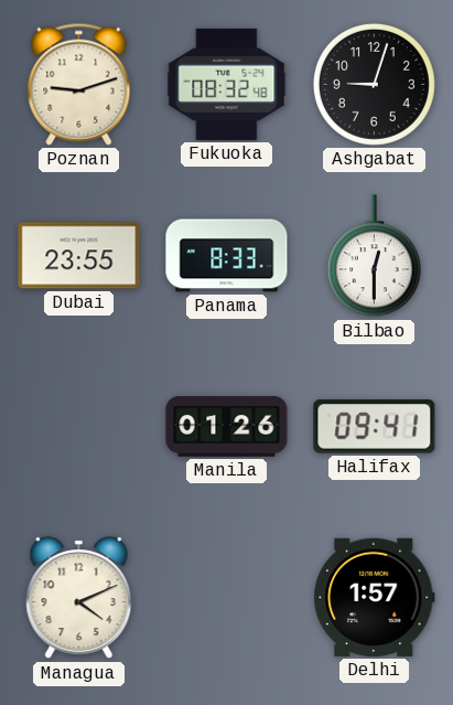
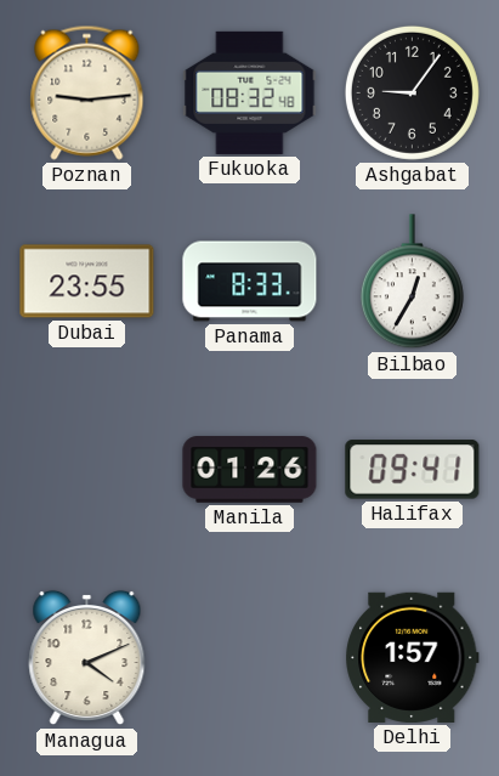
Poznan: 9:12 -> 9:14
Ashgabat: 9:03 -> 9:06
Bilbao: 12:30 -> 12:35
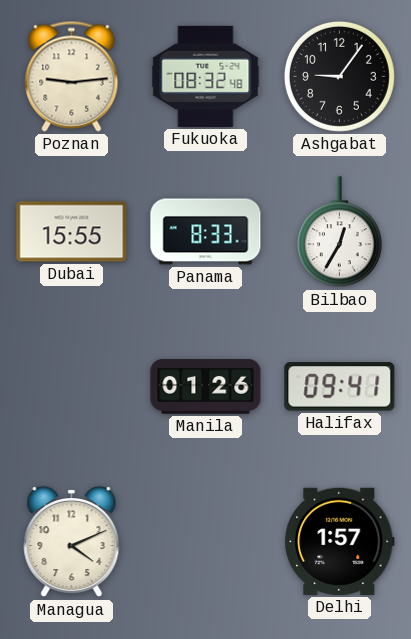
Dubai: 23:55 -> 15:55
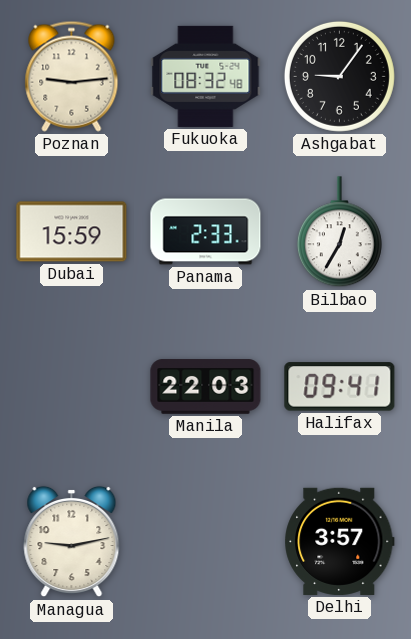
Dubai: 15:55 -> 15:59
Panama: 8:33 -> 2:33
Manila: 01:26 -> 22:03
Managua: 4:11 -> 9:13
Delhi: 1:57 -> 3:57
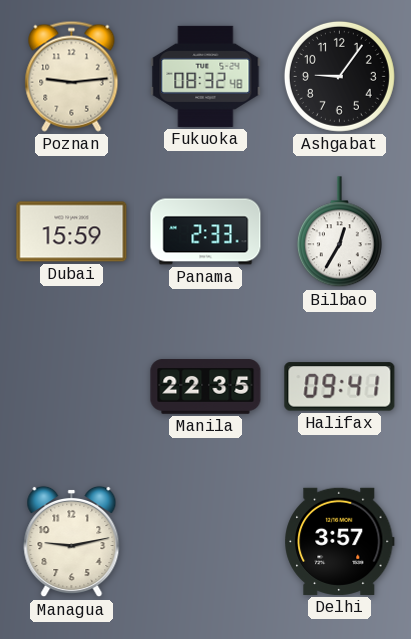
Manila: 22:03 -> 22:35
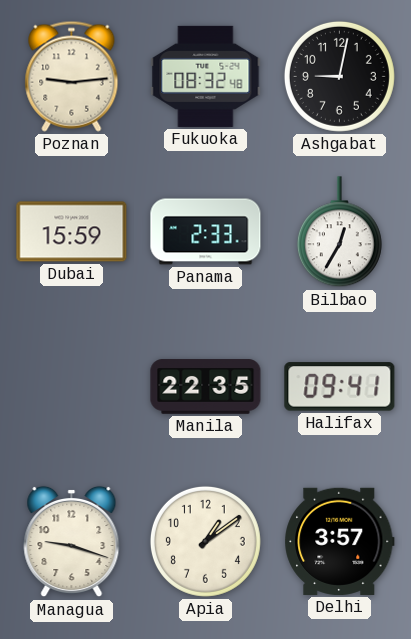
Ashgabat: 9:06 -> 9:02
Managua: 9:13 -> 9:18
Apia: none -> 1:09
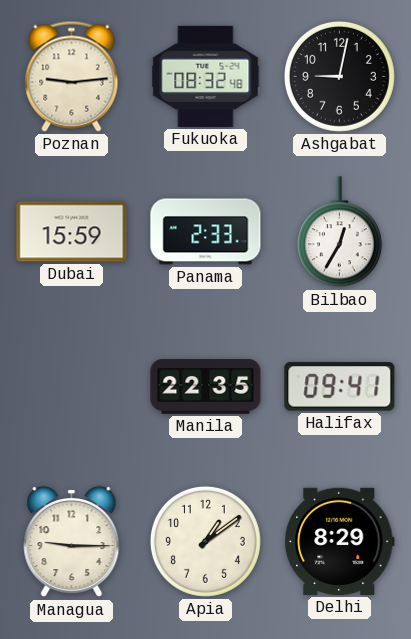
Managua: 9:18 -> 9:15
Delhi: 3:57 -> 8:29
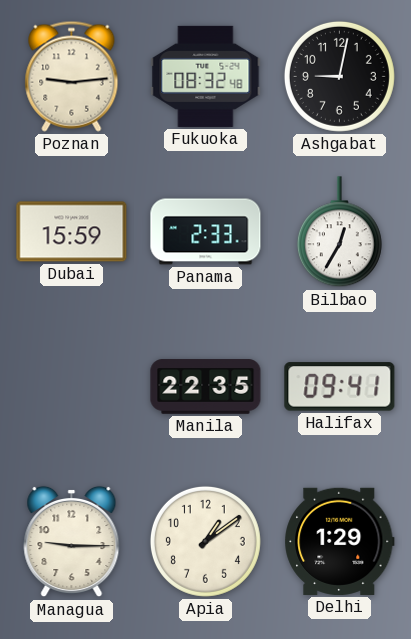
Delhi: 8:29 -> 1:29
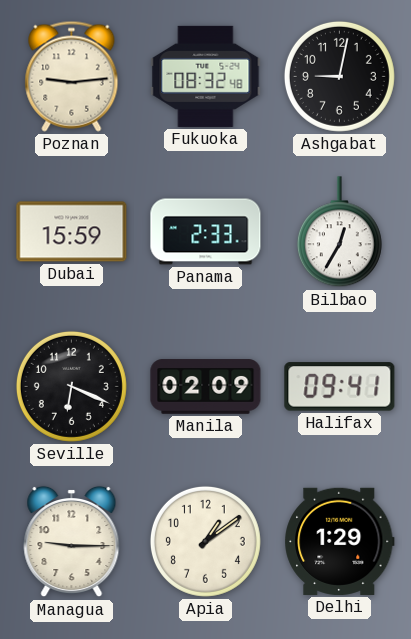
Seville: none -> 6:19
Manila: 22:35 -> 02:09
